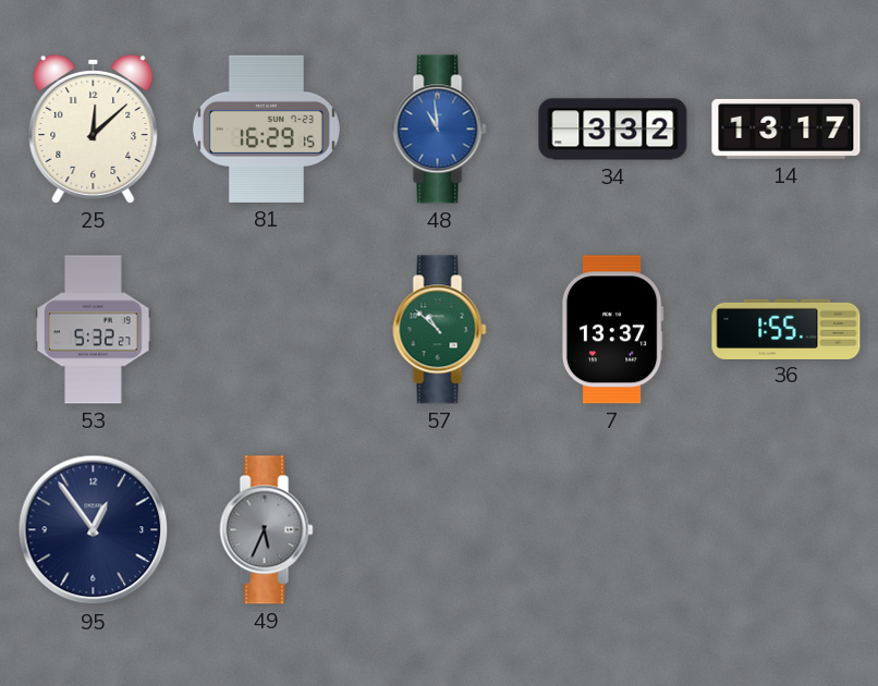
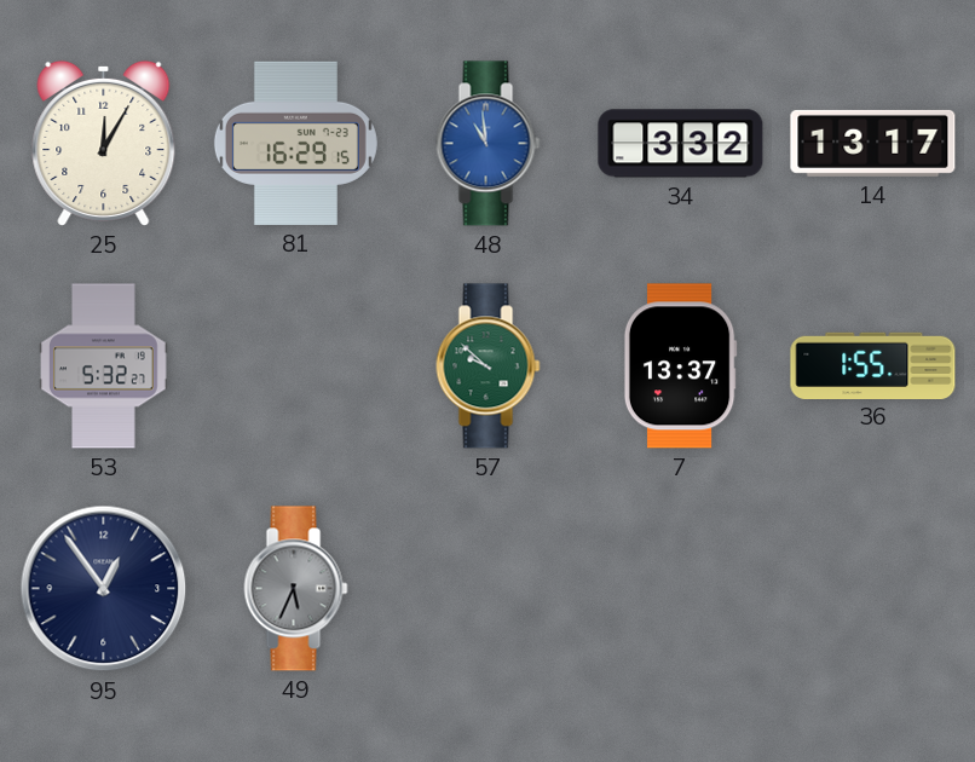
25: 12:08 -> 12:05
57: 10:52 -> 9:52
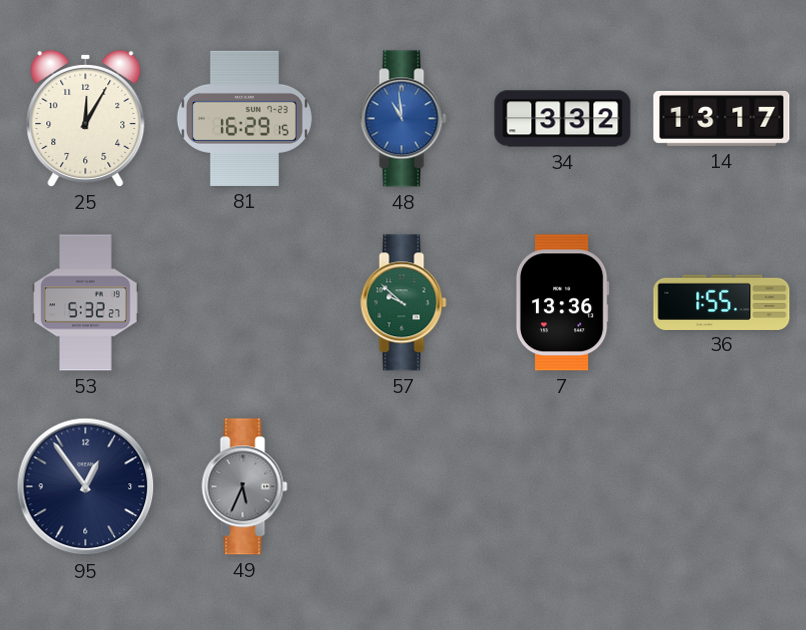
7: 13:37 -> 13:36
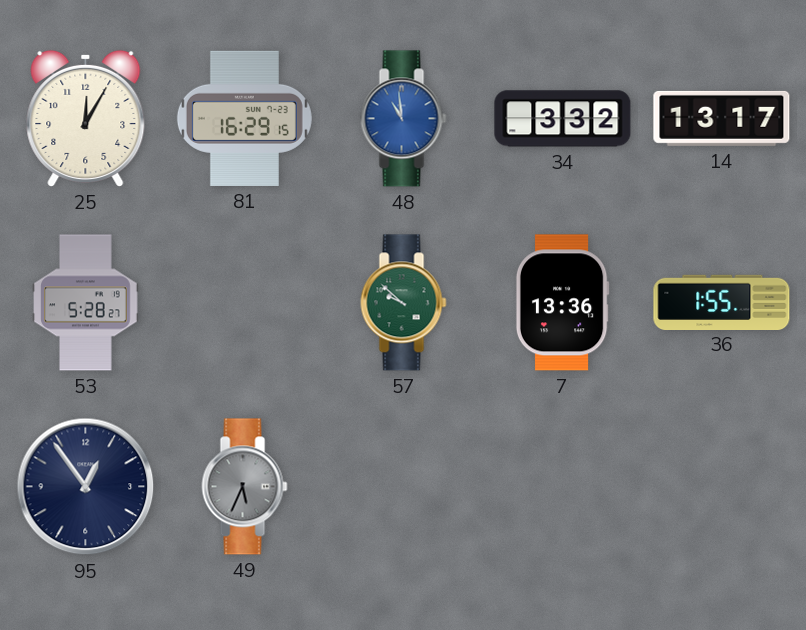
53: 5:32 -> 5:28
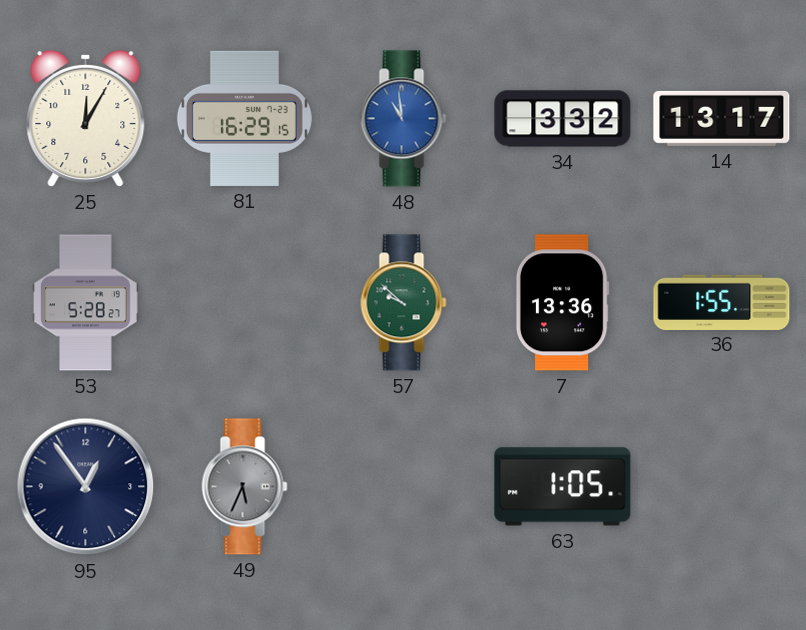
63: none -> 1:05
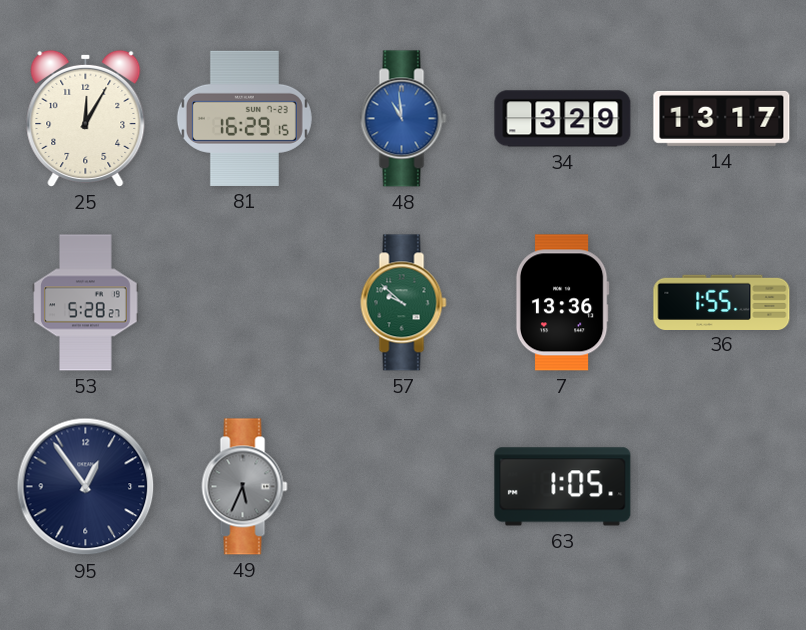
34: 3:32 -> 3:29
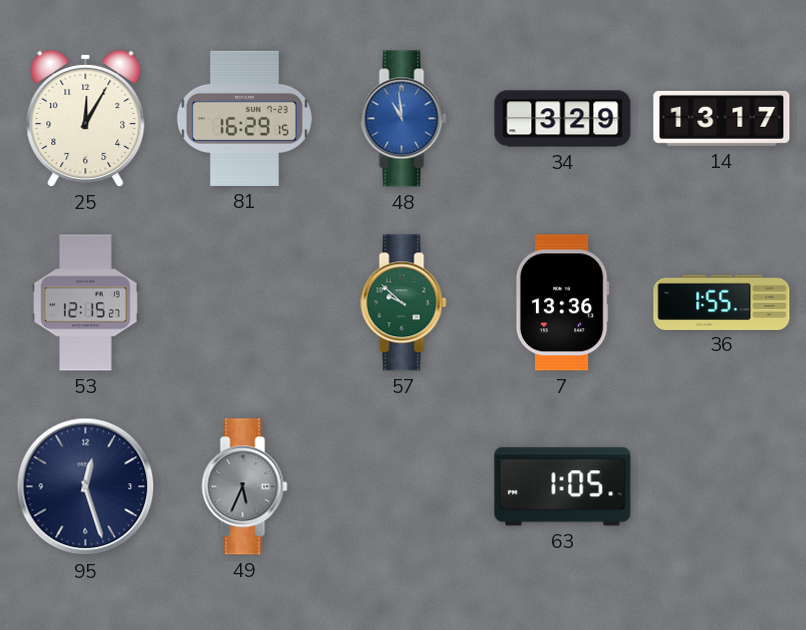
53: 5:28 -> 12:15
95: 12:54 -> 12:27
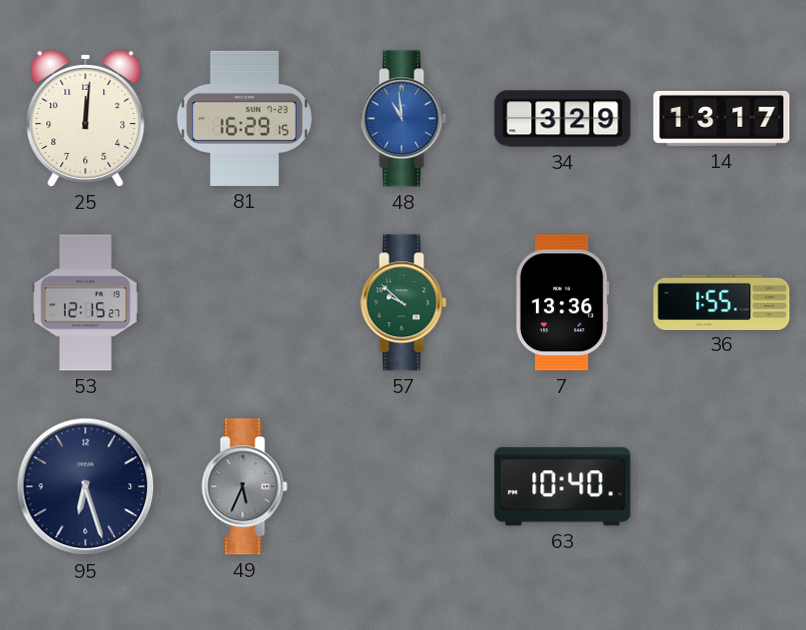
25: 12:05 -> 12:01
95: 12:27 -> 6:27
63: 1:05 -> 10:40
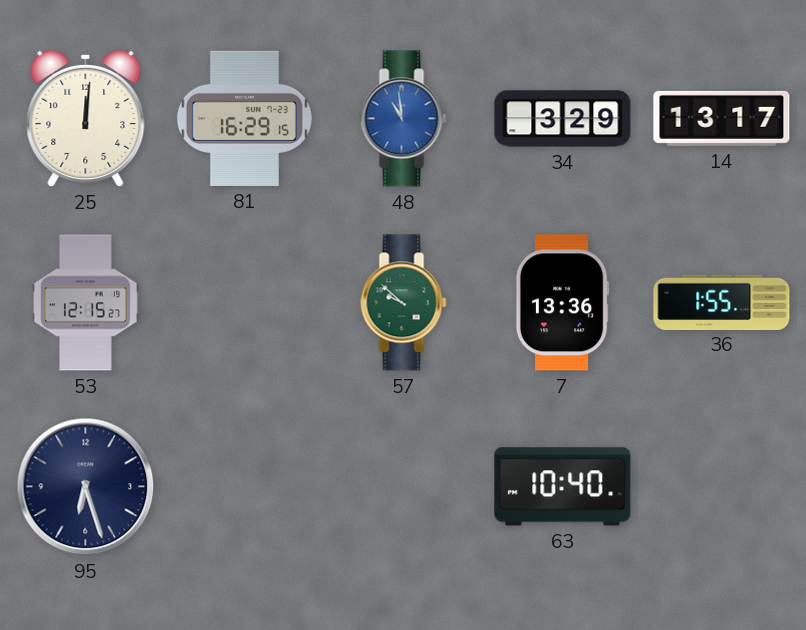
49: 5:34 -> none
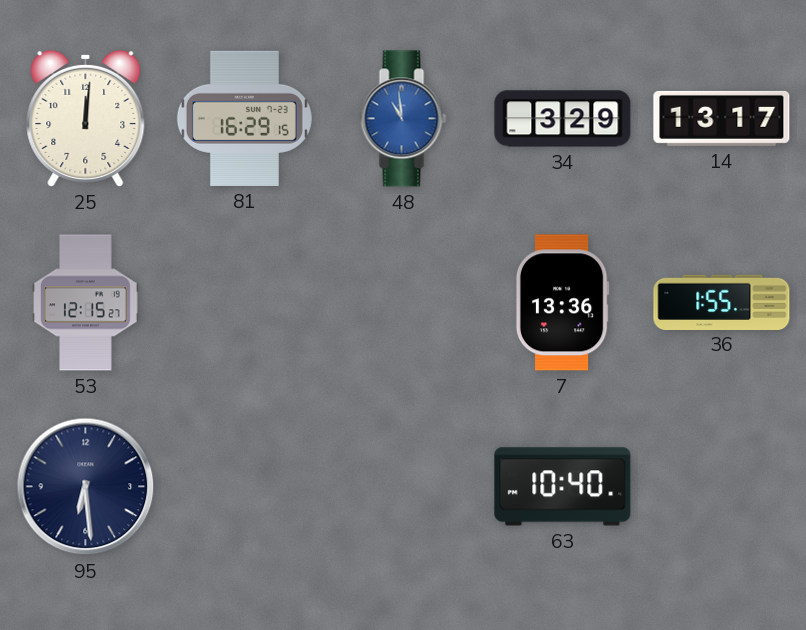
57: 9:52 -> none
95: 6:27 -> 6:29
